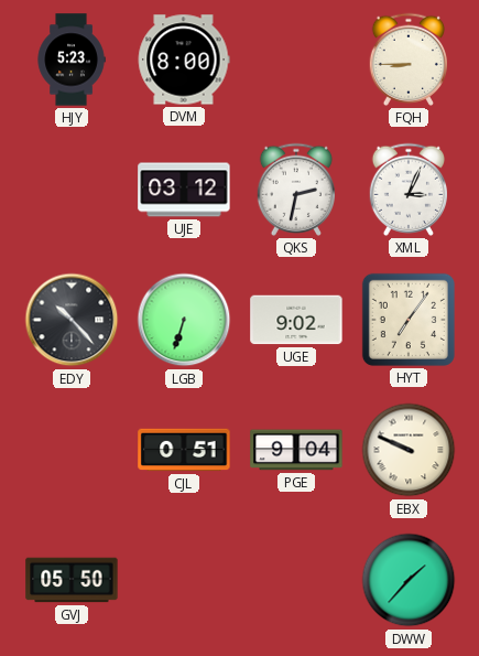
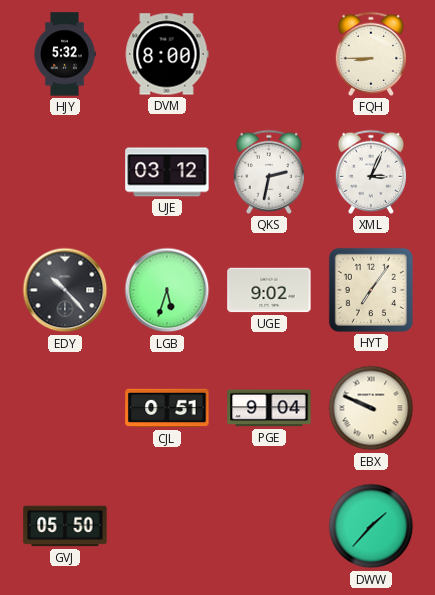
HJY: 5:23 -> 5:32
LGB: 6:33 -> 5:33
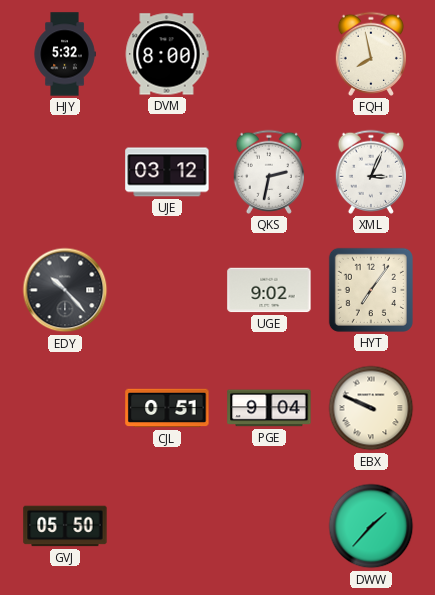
FQH: 8:45 -> 7:58
LGB: 5:33 -> none
